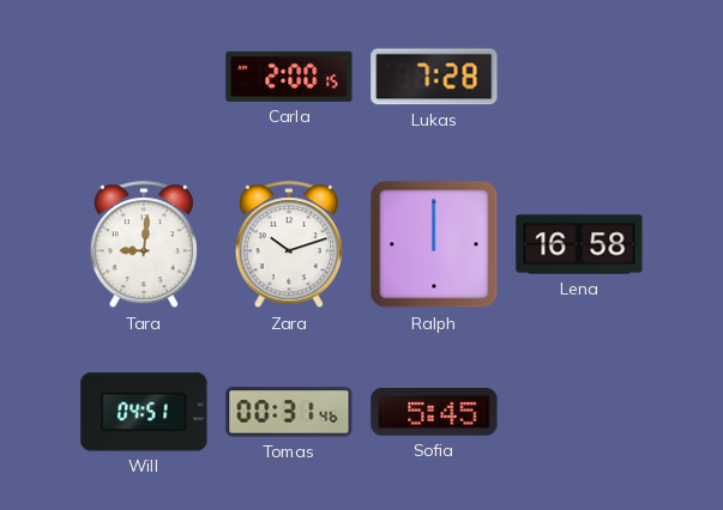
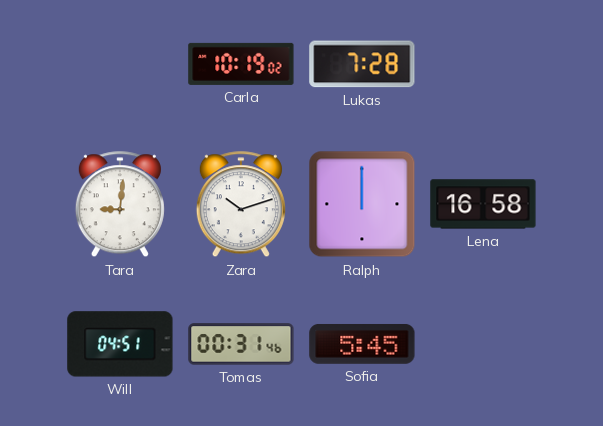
Carla: 2:00 -> 10:19
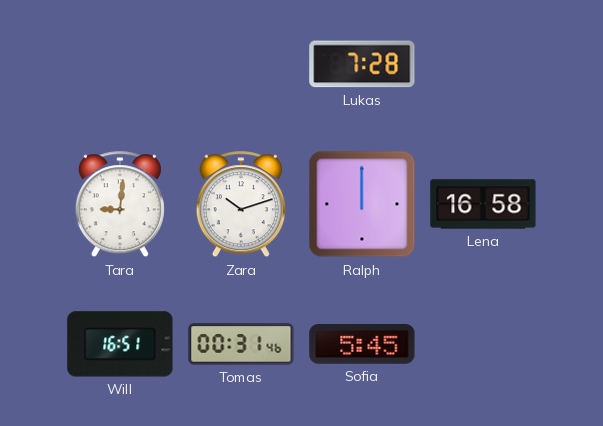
Carla: 10:19 -> none
Will: 04:51 -> 16:51
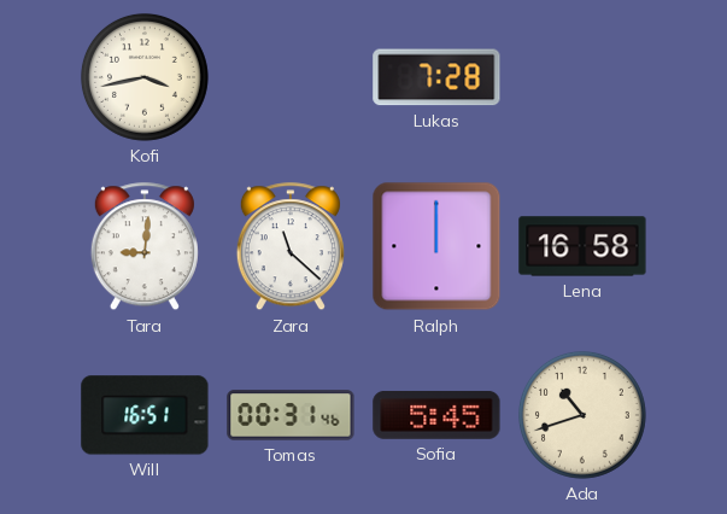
Kofi: none -> 3:43
Zara: 10:12 -> 11:22
Ada: none -> 10:42
